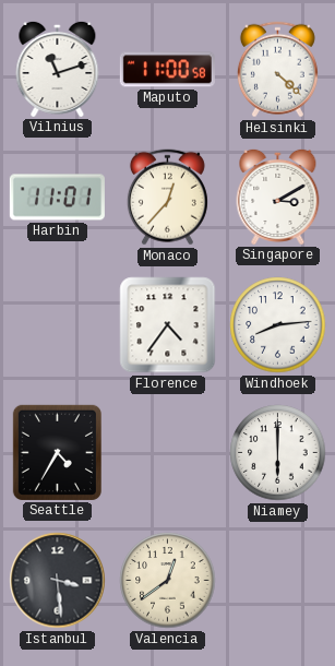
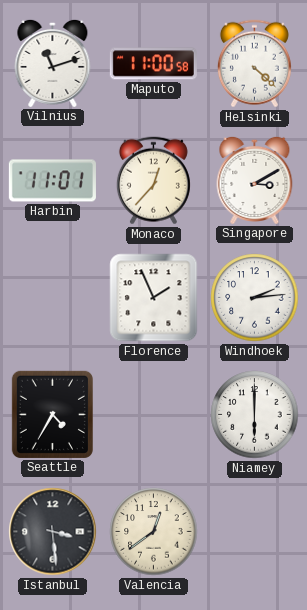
Florence: 4:36 -> 1:56
Windhoek: 8:14 -> 2:14
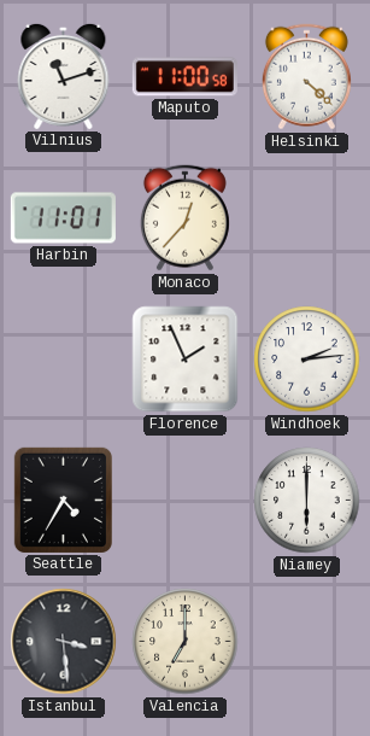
Singapore: 3:10 -> none
Valencia: 12:39 -> 7:00
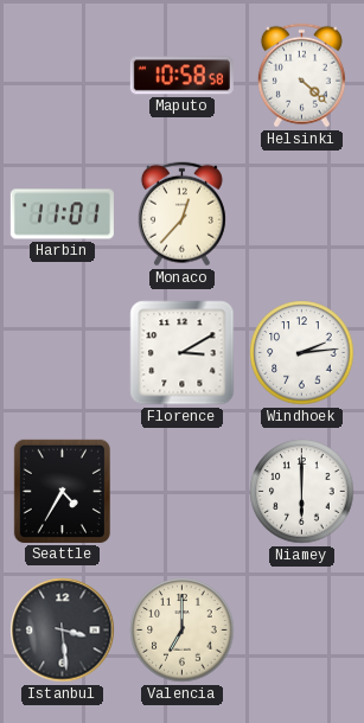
Vilnius: 11:12 -> none
Maputo: 11:00 -> 10:58
Florence: 1:56 -> 3:10
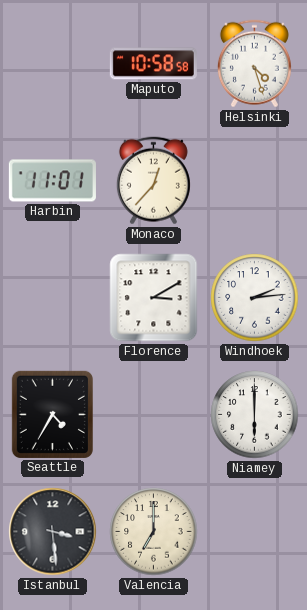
Helsinki: 4:22 -> 4:27
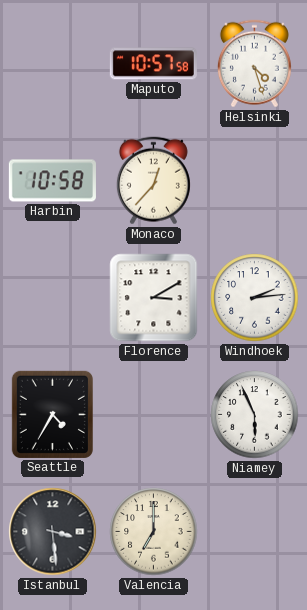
Maputo: 10:58 -> 10:57
Harbin: 11:01 -> 10:58
Niamey: 6:00 -> 5:56
